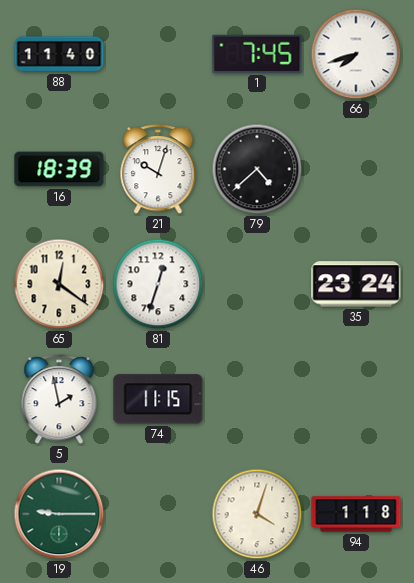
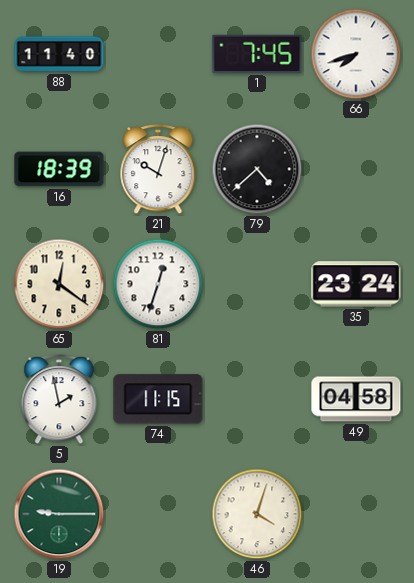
49: none -> 04:58
94: 1:18 -> none
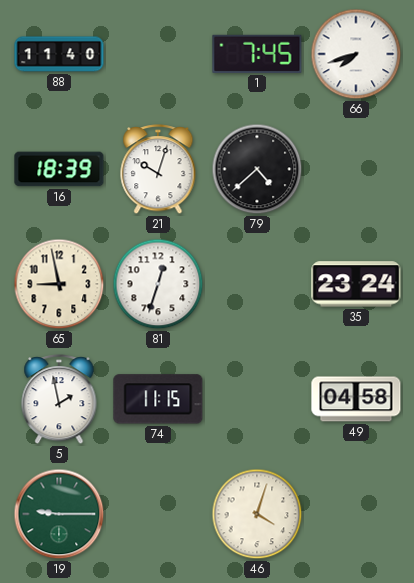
65: 12:21 -> 8:58
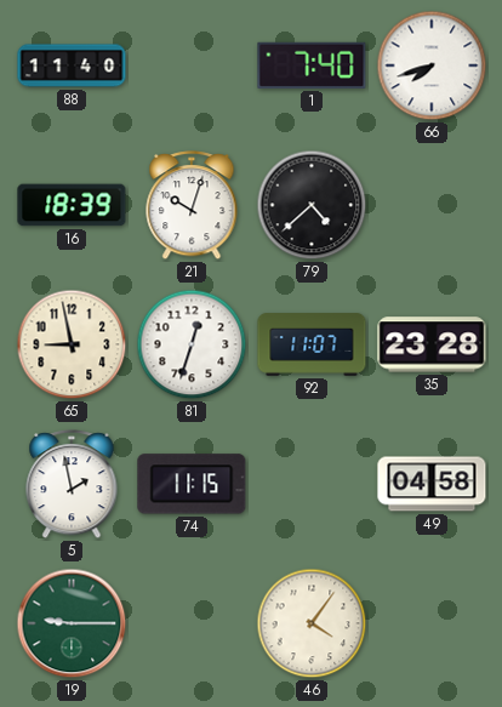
1: 7:45 -> 7:40
92: none -> 11:07
35: 23:24 -> 23:28
46: 4:03 -> 4:06
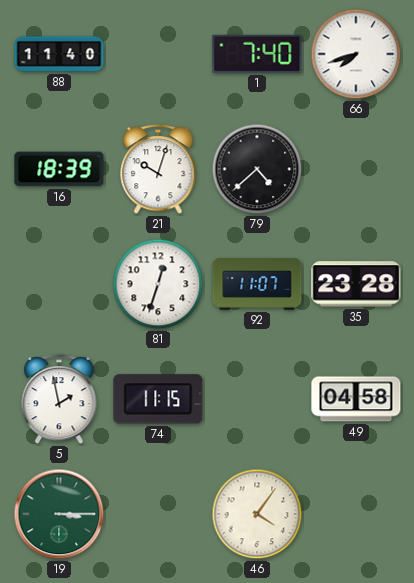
65: 8:58 -> none
19: 9:15 -> 3:15
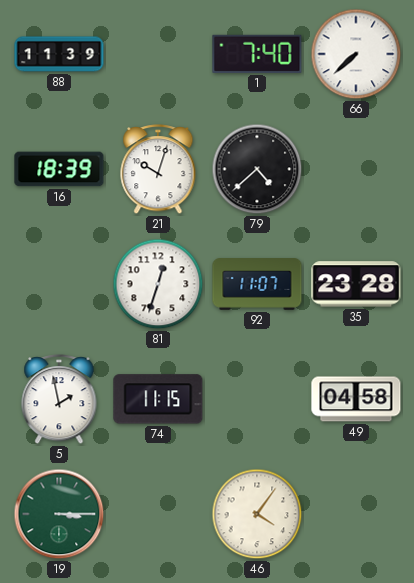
88: 11:40 -> 11:39
66: 7:42 -> 7:38
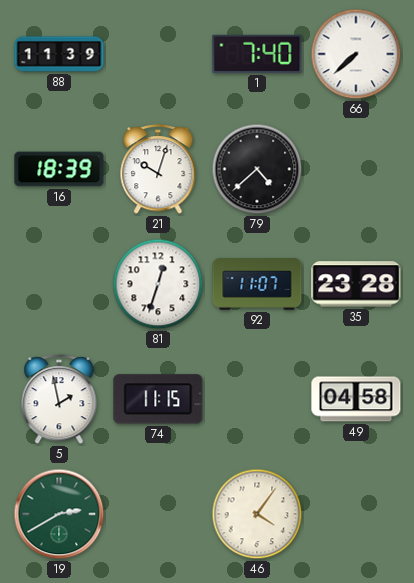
19: 3:15 -> 2:40
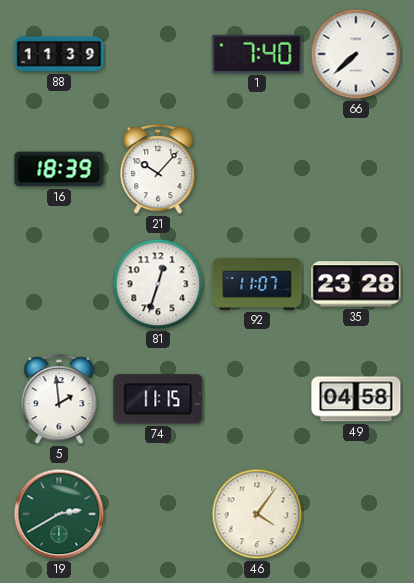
21: 10:03 -> 10:07
79: 4:38 -> none
5: 1:58 -> 1:59
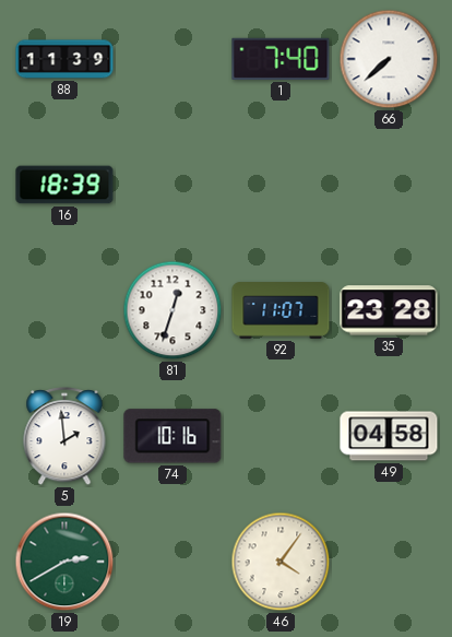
21: 10:07 -> none
74: 11:15 -> 10:16
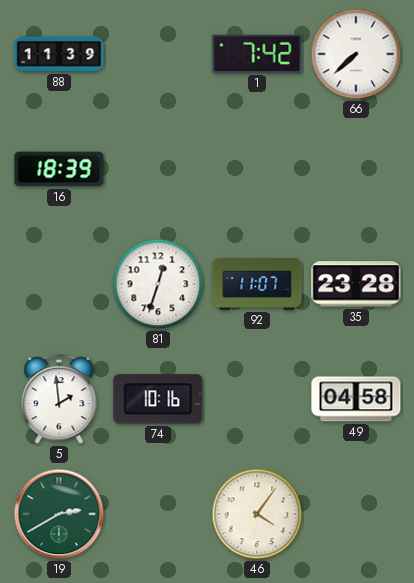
1: 7:40 -> 7:42
